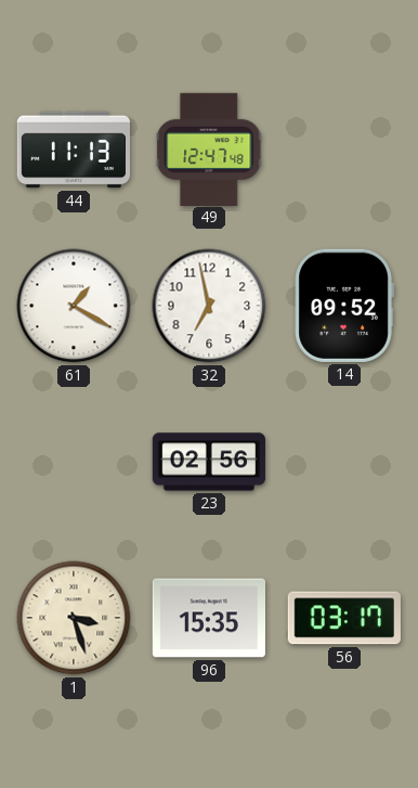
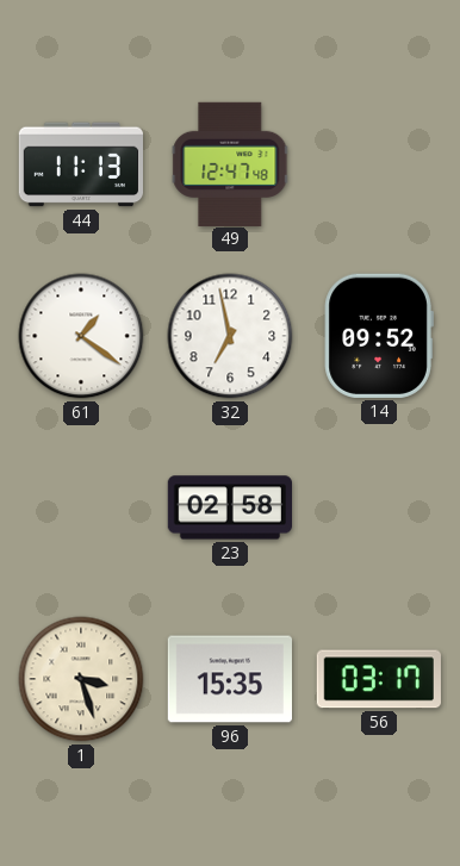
61: 1:20 -> 1:21
23: 02:56 -> 02:58
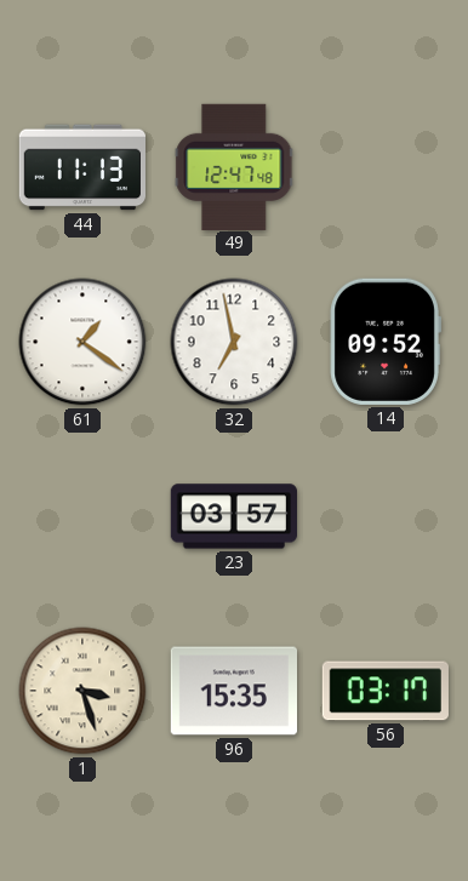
23: 02:58 -> 03:57
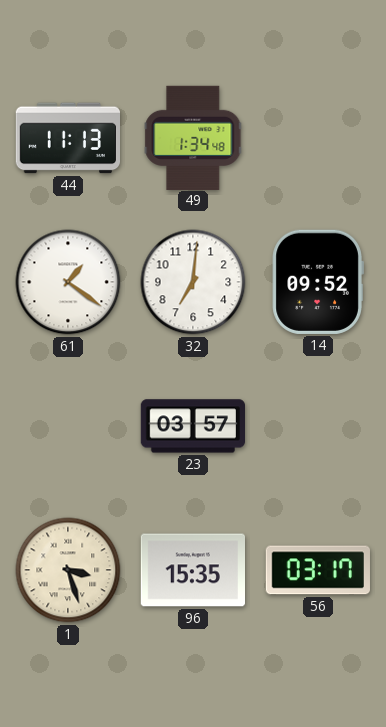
49: 12:47 -> 1:34
32: 6:58 -> 7:01
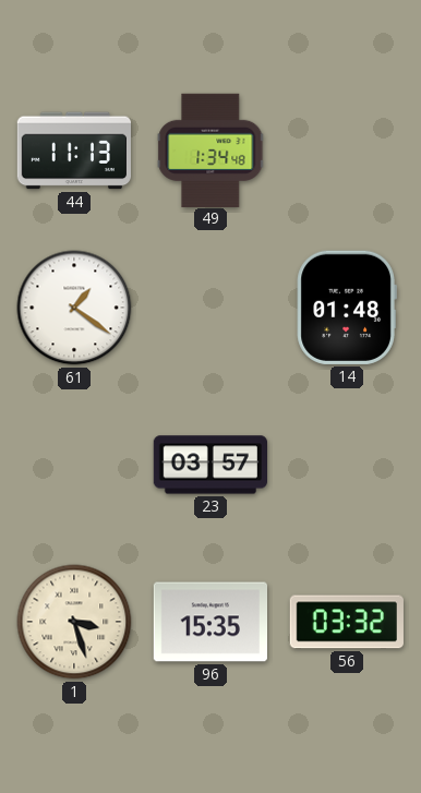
32: 7:01 -> none
14: 09:52 -> 01:48
56: 03:17 -> 03:32
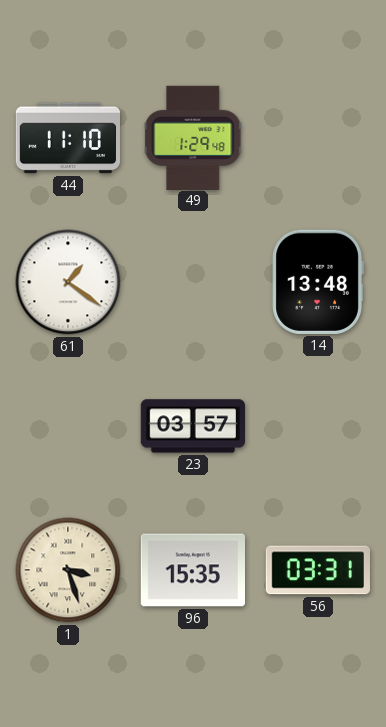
44: 11:13 -> 11:10
49: 1:34 -> 1:29
14: 01:48 -> 13:48
56: 03:32 -> 03:31
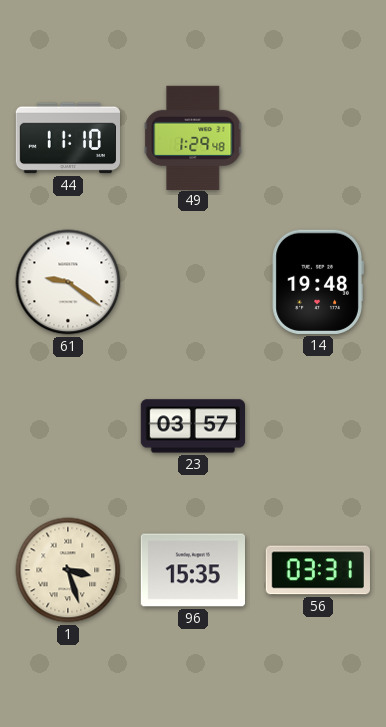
61: 1:21 -> 9:21
14: 13:48 -> 19:48
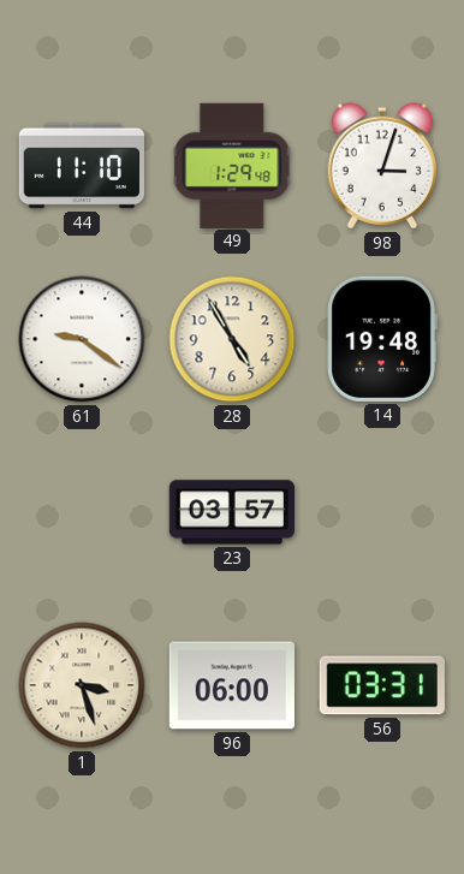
98: none -> 3:03
28: none -> 4:55
96: 15:35 -> 06:00
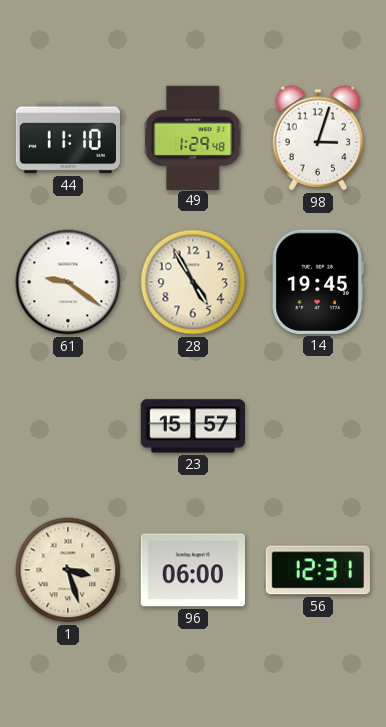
14: 19:48 -> 19:45
23: 03:57 -> 15:57
56: 03:31 -> 12:31
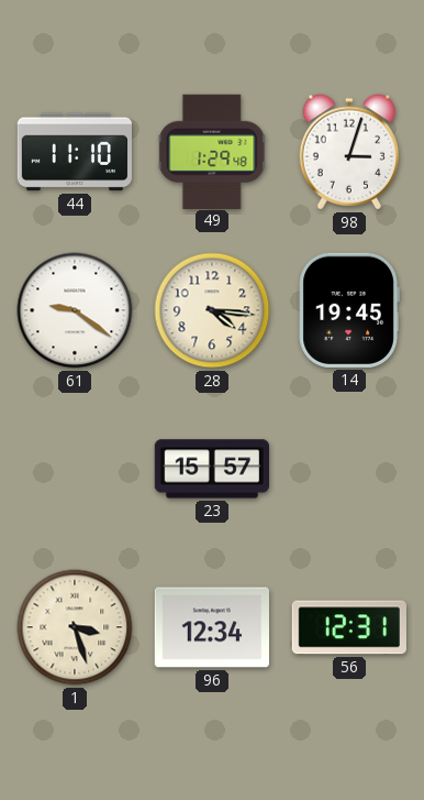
28: 4:55 -> 4:16
96: 06:00 -> 12:34
